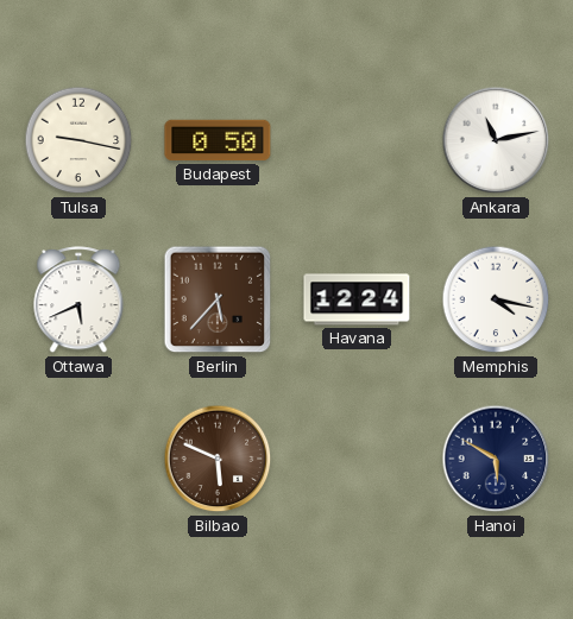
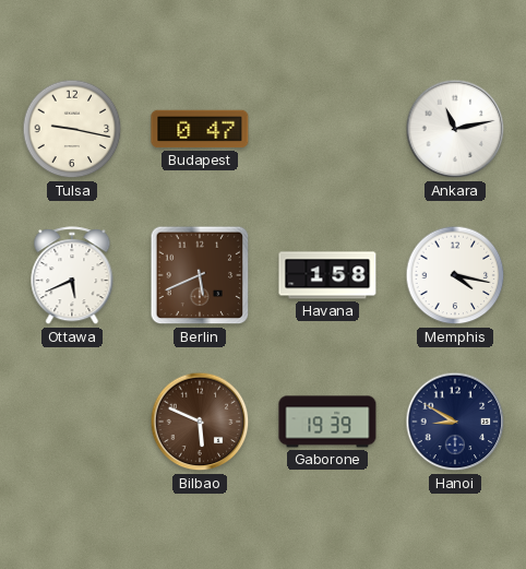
Budapest: 0:50 -> 0:47
Berlin: 5:37 -> 5:41
Havana: 12:24 -> 1:58
Gaborone: none -> 19:39
Hanoi: 5:50 -> 8:50
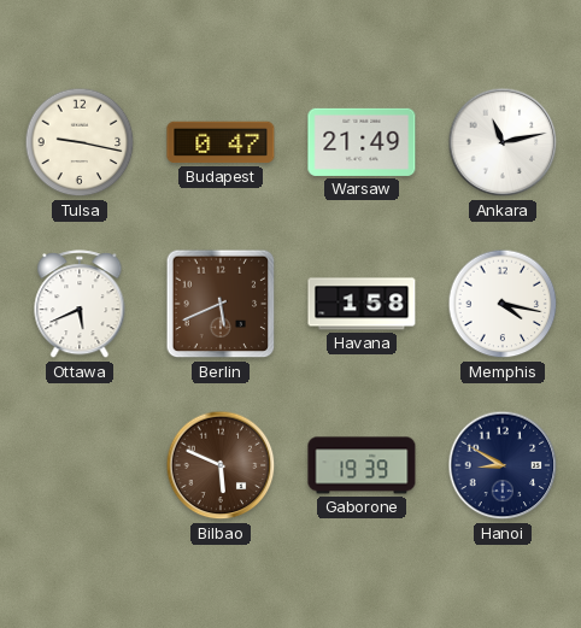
Warsaw: none -> 21:49
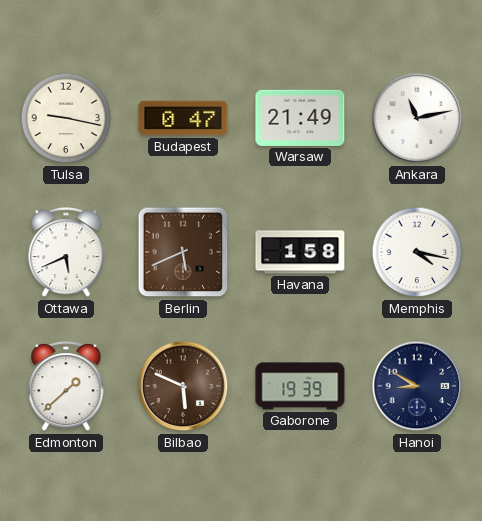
Edmonton: none -> 1:38
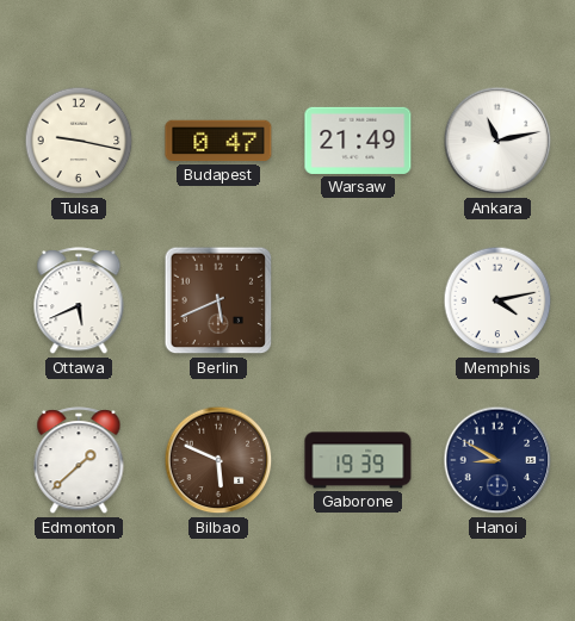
Havana: 1:58 -> none
Memphis: 4:17 -> 4:13
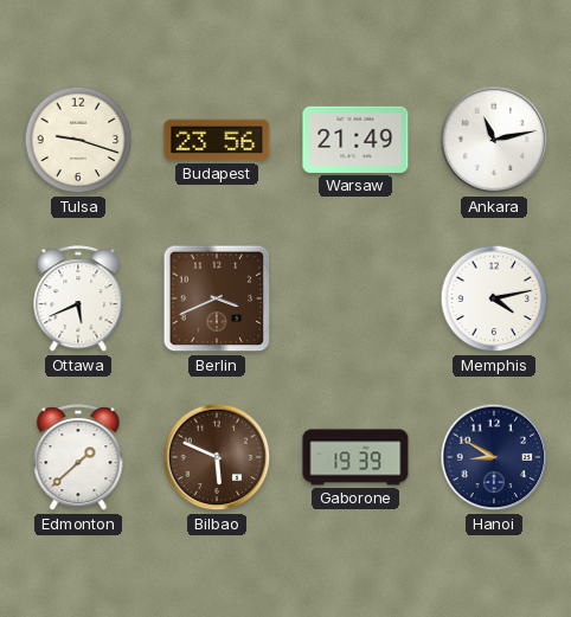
Tulsa: 9:17 -> 9:18
Budapest: 0:47 -> 23:56
Berlin: 5:41 -> 3:41
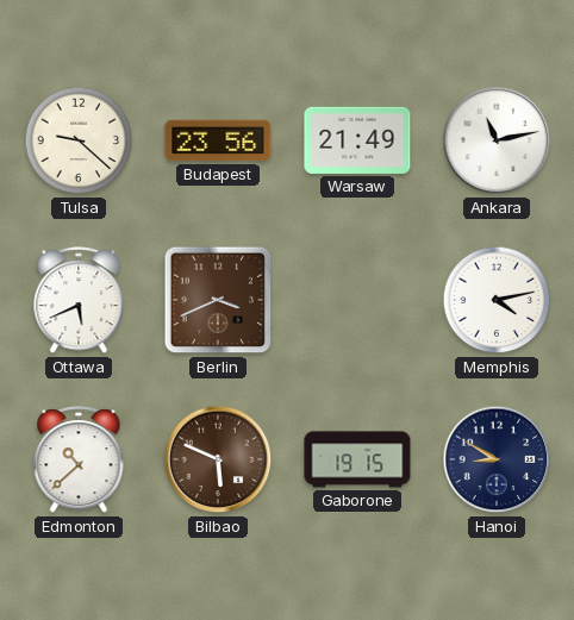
Tulsa: 9:18 -> 9:22
Edmonton: 1:38 -> 10:38
Gaborone: 19:39 -> 19:15
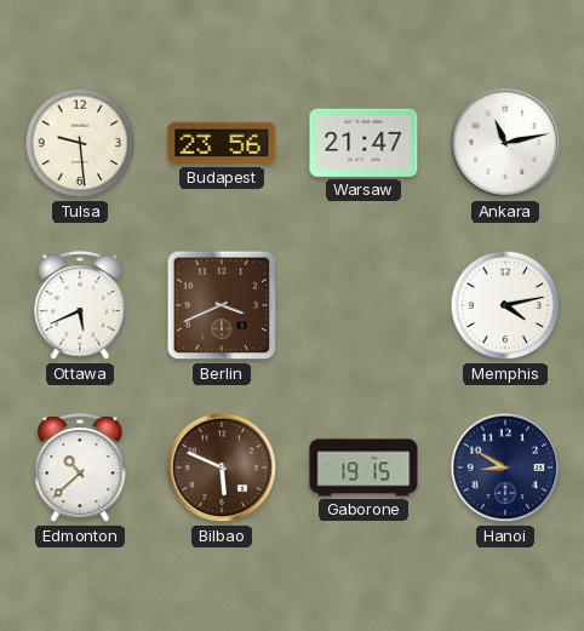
Tulsa: 9:22 -> 9:29
Warsaw: 21:49 -> 21:47
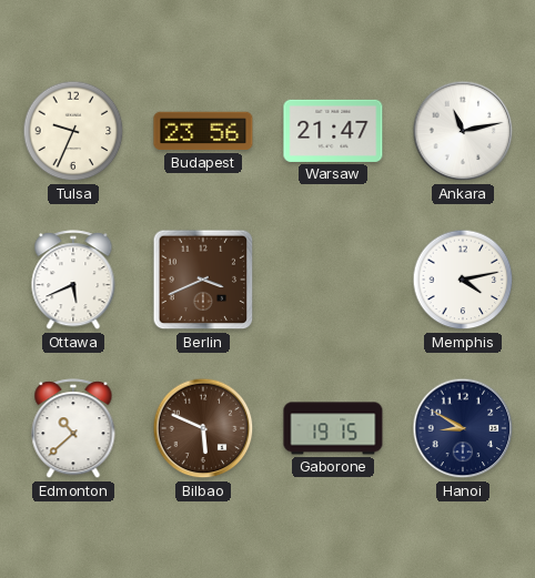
Tulsa: 9:29 -> 9:34
